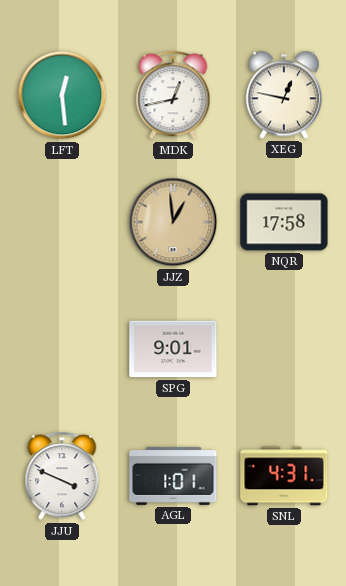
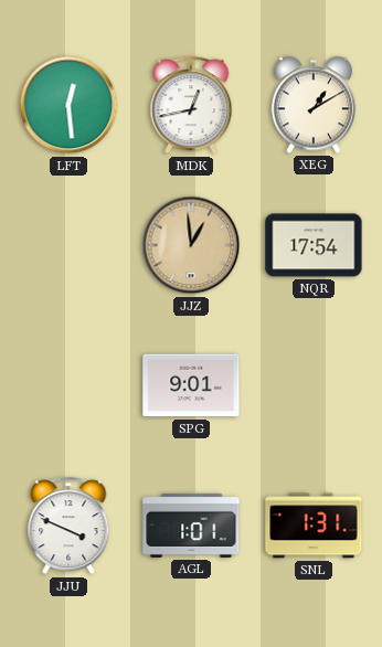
XEG: 12:47 -> 1:10
NQR: 17:58 -> 17:54
SNL: 4:31 -> 1:31
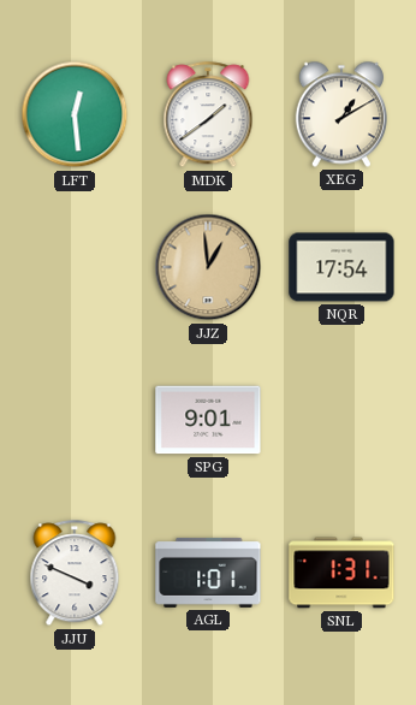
MDK: 12:43 -> 1:39
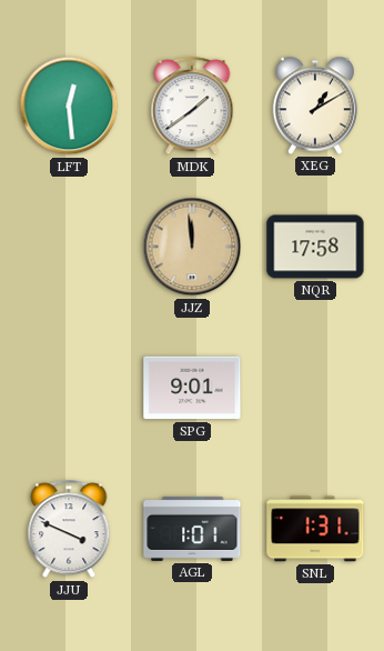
JJZ: 12:59 -> 11:59
NQR: 17:54 -> 17:58
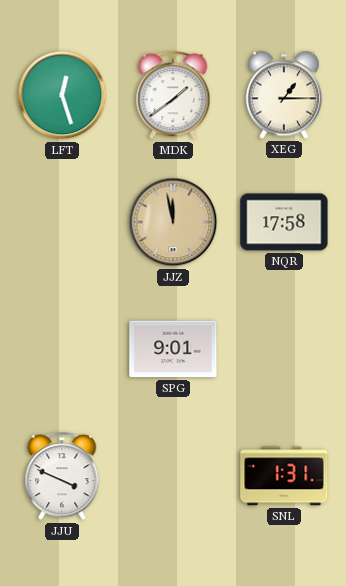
LFT: 12:29 -> 12:27
XEG: 1:10 -> 1:15
JJZ: 11:59 -> 11:58
AGL: 1:01 -> none
